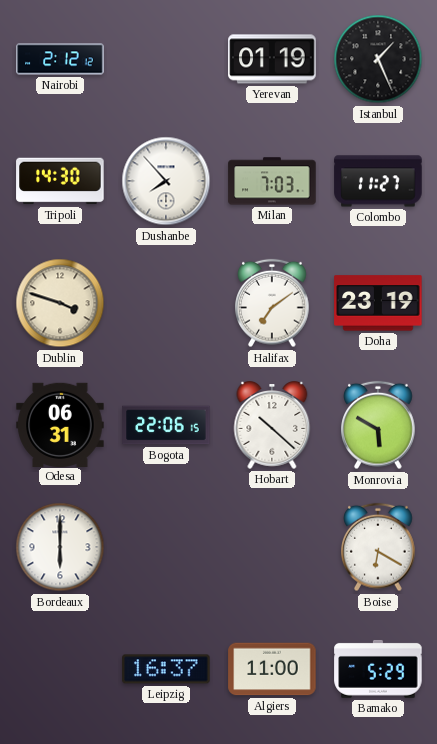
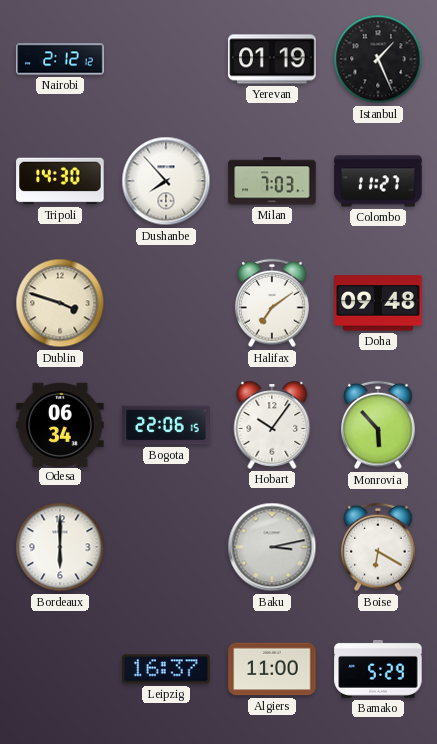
Doha: 23:19 -> 09:48
Odesa: 06:31 -> 06:34
Hobart: 10:22 -> 10:06
Monrovia: 5:50 -> 5:53
Baku: none -> 3:13
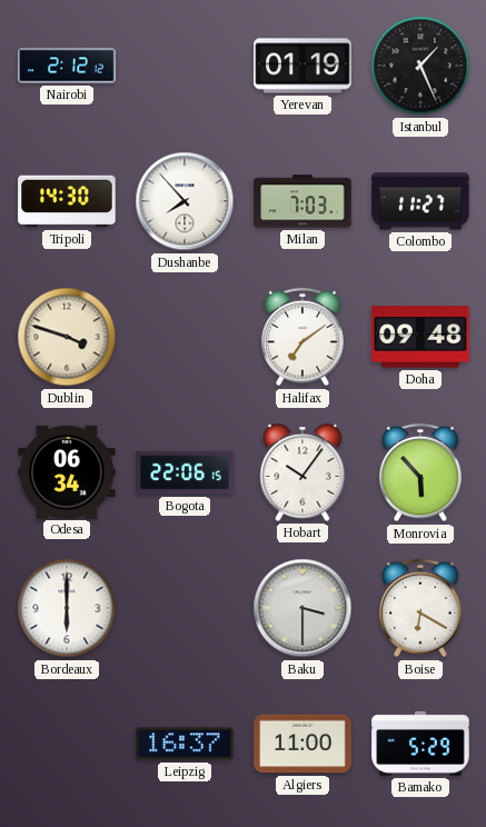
Baku: 3:13 -> 3:30
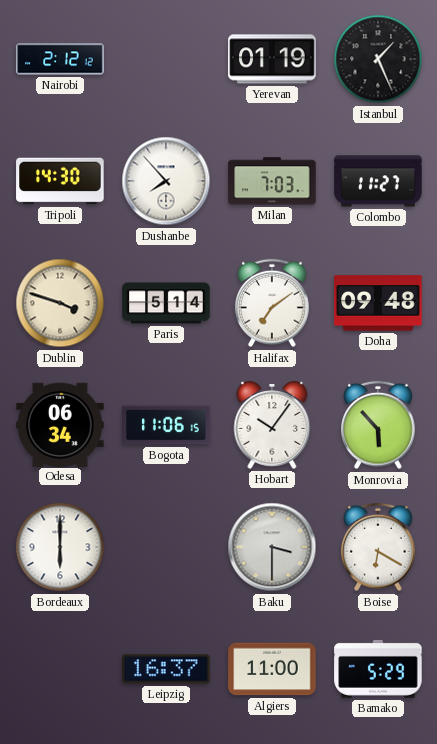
Paris: none -> 5:14
Bogota: 22:06 -> 11:06
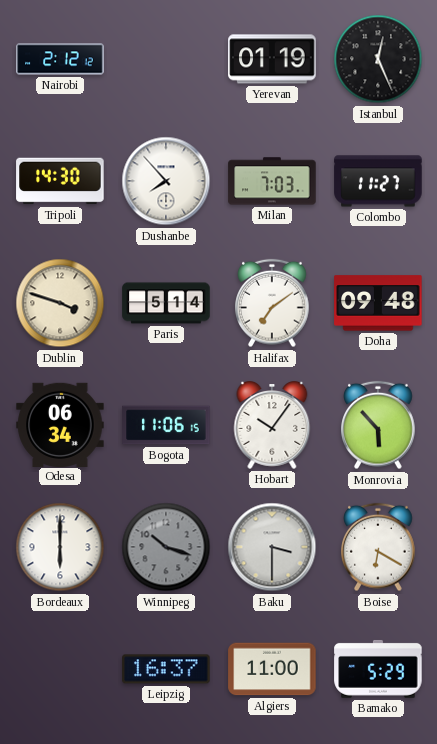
Istanbul: 1:26 -> 12:26
Winnipeg: none -> 10:18
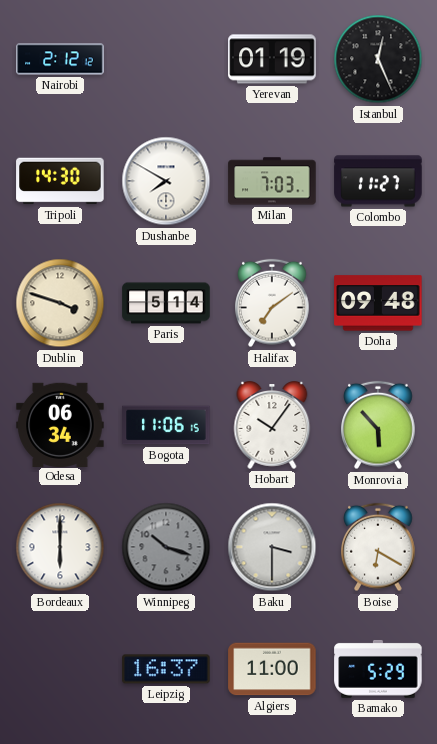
Dushanbe: 7:53 -> 7:50
